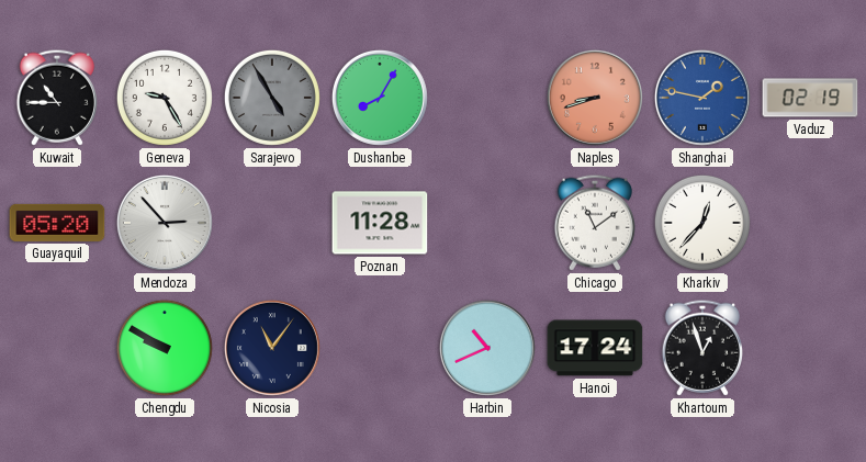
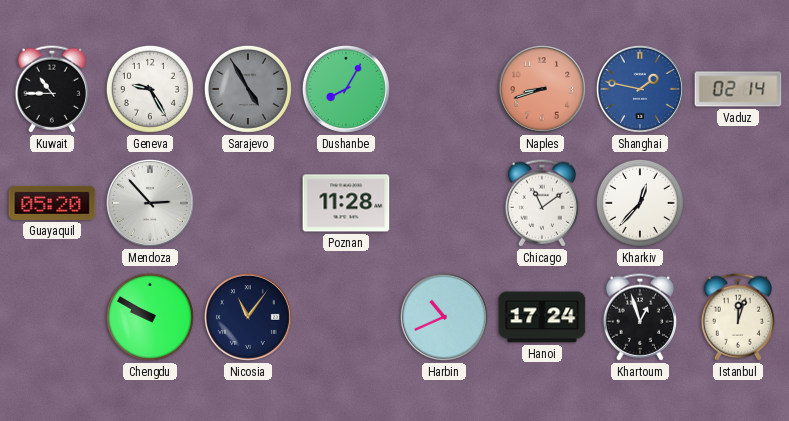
Vaduz: 02:19 -> 02:14
Istanbul: none -> 12:03
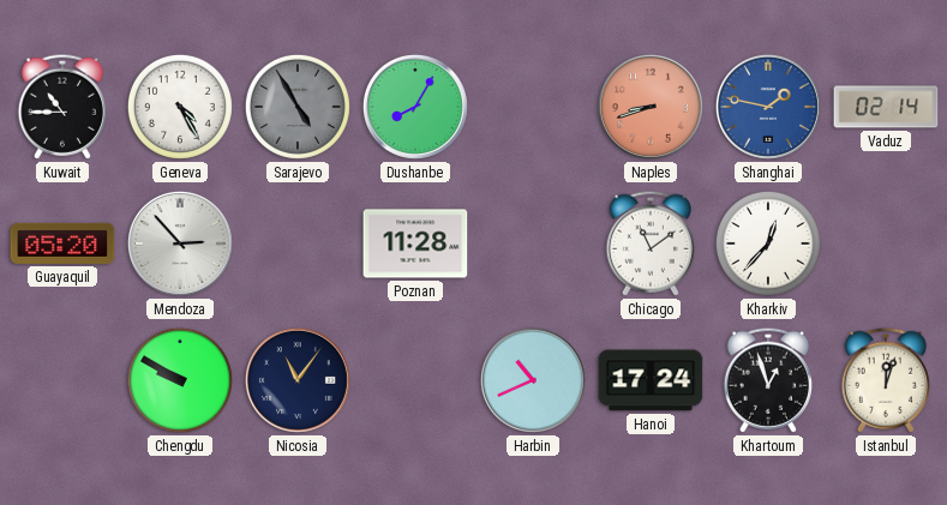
Geneva: 9:25 -> 4:25
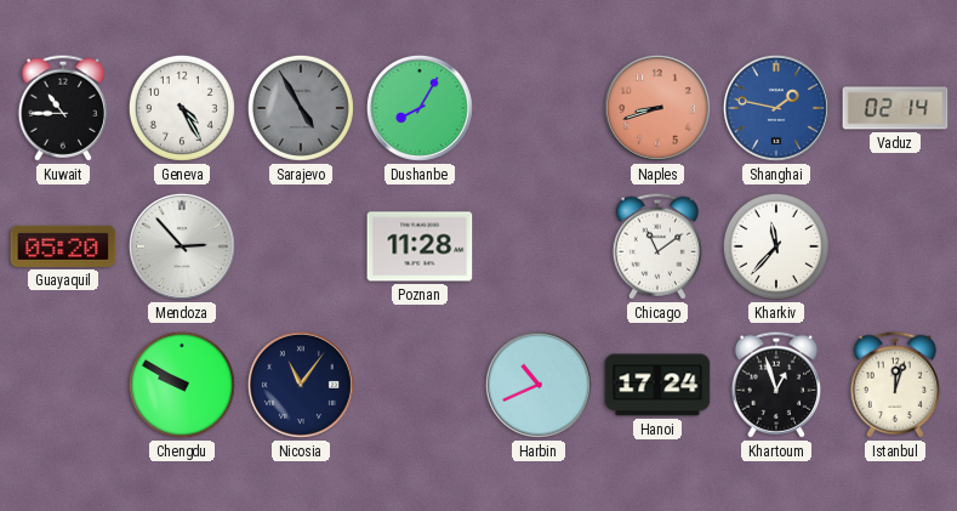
Kharkiv: 12:37 -> 11:37
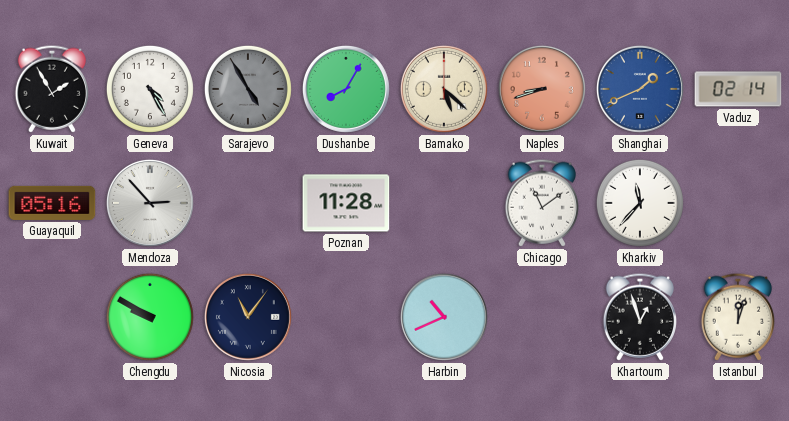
Kuwait: 10:45 -> 1:55
Bamako: none -> 5:22
Shanghai: 1:47 -> 1:41
Guayaquil: 05:20 -> 05:16
Hanoi: 17:24 -> none
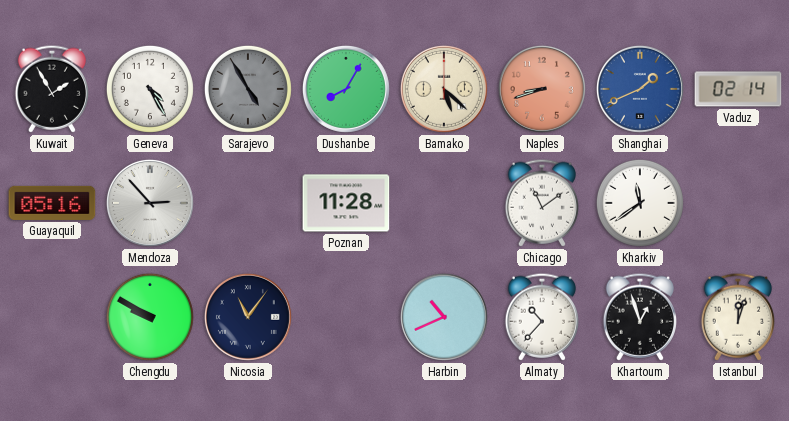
Kharkiv: 11:37 -> 11:39
Almaty: none -> 10:37
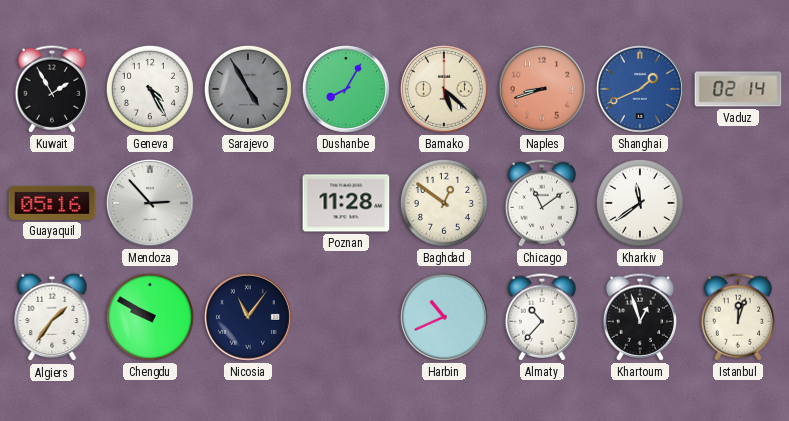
Baghdad: none -> 12:51
Algiers: none -> 1:36
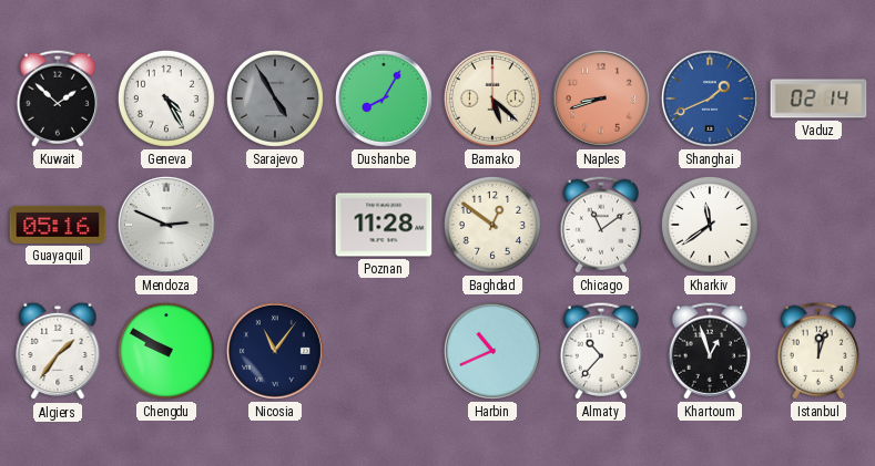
Kuwait: 1:55 -> 1:52
Mendoza: 2:53 -> 2:49
